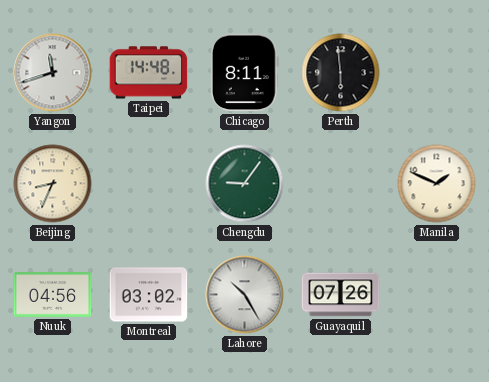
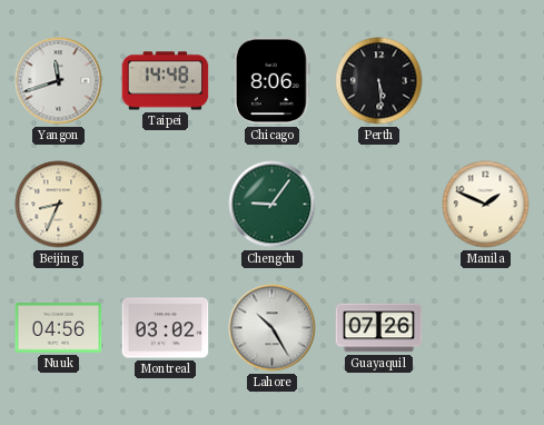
Chicago: 8:11 -> 8:06
Perth: 5:59 -> 5:29
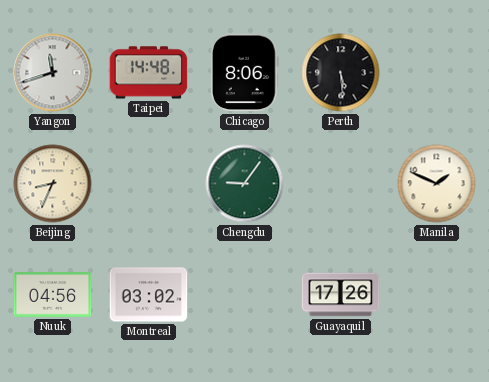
Lahore: 10:25 -> none
Guayaquil: 07:26 -> 17:26
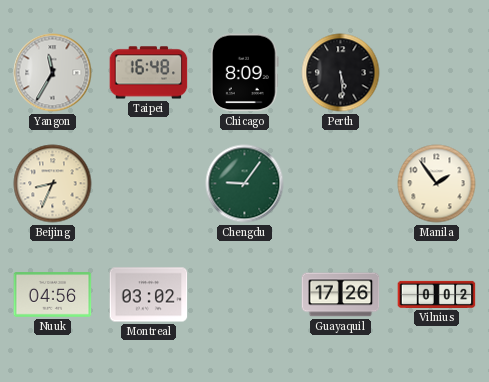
Yangon: 11:42 -> 11:35
Taipei: 14:48 -> 16:48
Chicago: 8:06 -> 8:09
Manila: 1:49 -> 1:54
Vilnius: none -> 0:02
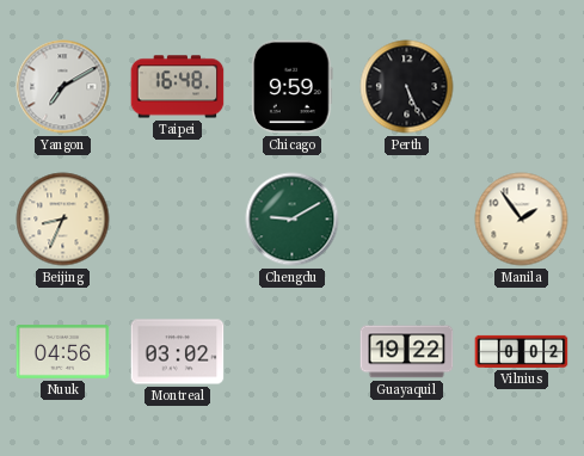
Yangon: 11:35 -> 7:10
Chicago: 8:09 -> 9:59
Perth: 5:29 -> 5:26
Chengdu: 9:06 -> 9:10
Guayaquil: 17:26 -> 19:22
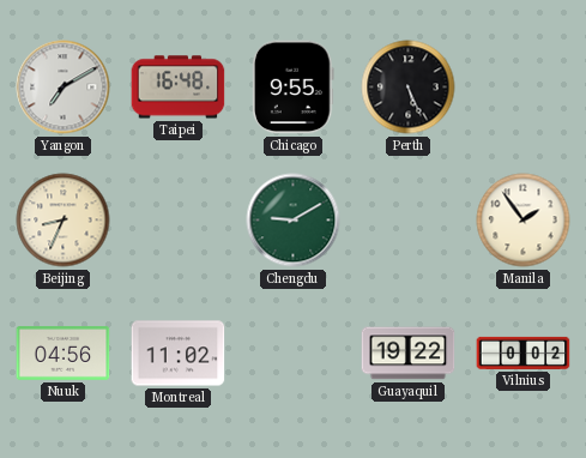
Chicago: 9:59 -> 9:55
Montreal: 03:02 -> 11:02
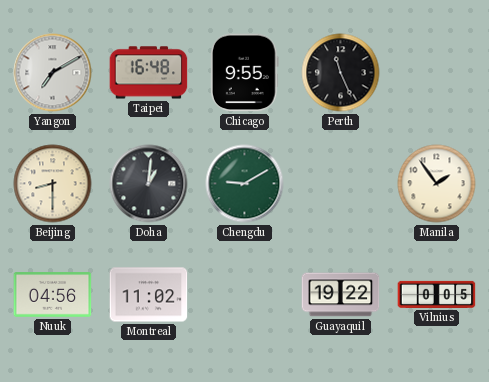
Perth: 5:26 -> 11:26
Beijing: 8:34 -> 8:30
Doha: none -> 1:01
Vilnius: 0:02 -> 0:05
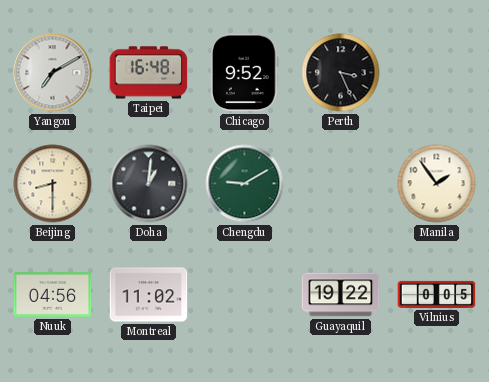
Chicago: 9:55 -> 9:52
Perth: 11:26 -> 3:26
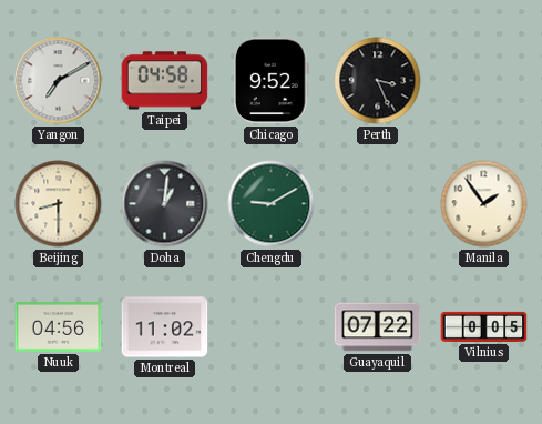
Taipei: 16:48 -> 04:58
Guayaquil: 19:22 -> 07:22
